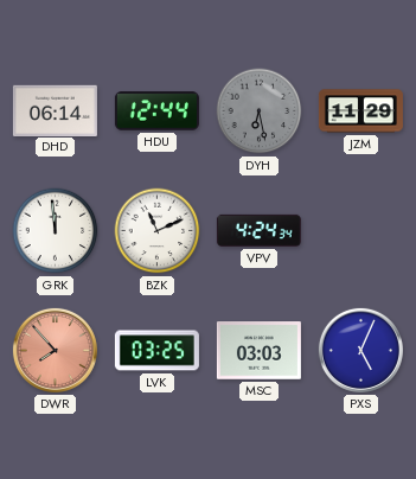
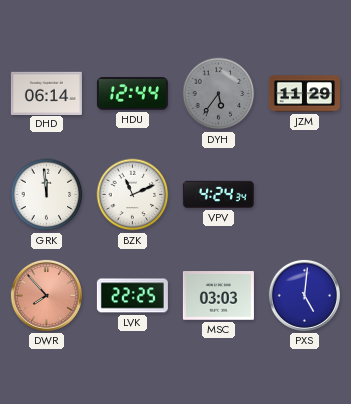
DYH: 6:28 -> 5:36
LVK: 03:25 -> 22:25
PXS: 5:04 -> 5:01
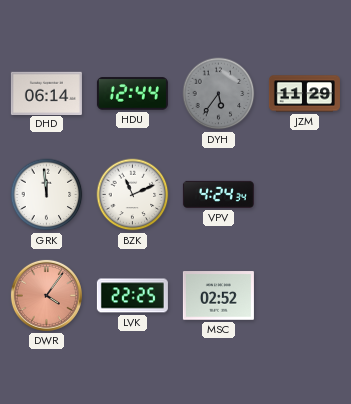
DWR: 7:53 -> 4:06
MSC: 03:03 -> 02:52
PXS: 5:01 -> none
